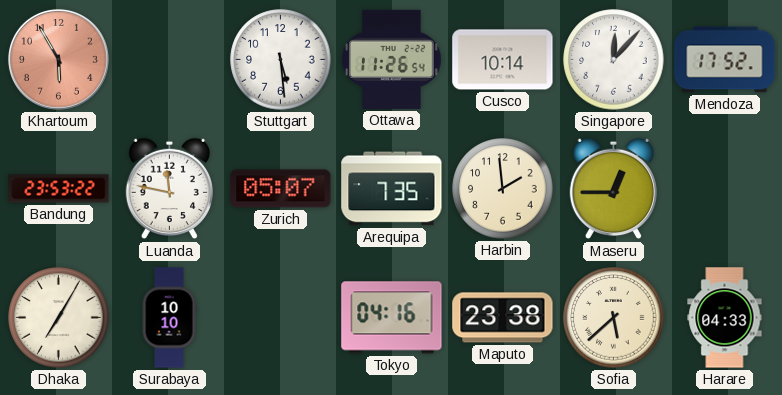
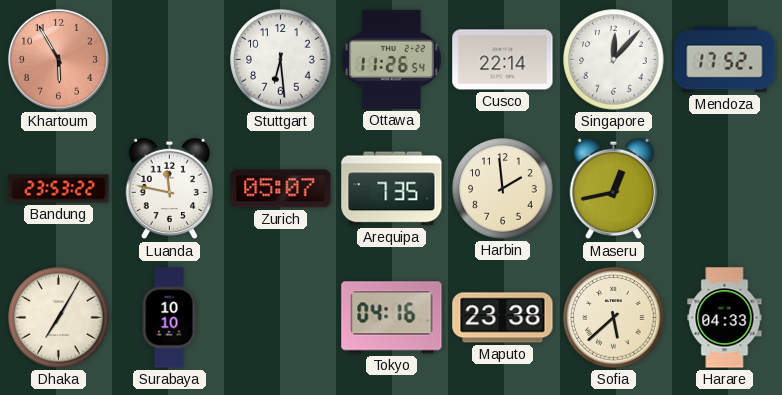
Stuttgart: 5:29 -> 6:29
Cusco: 10:14 -> 22:14
Maseru: 12:45 -> 12:43
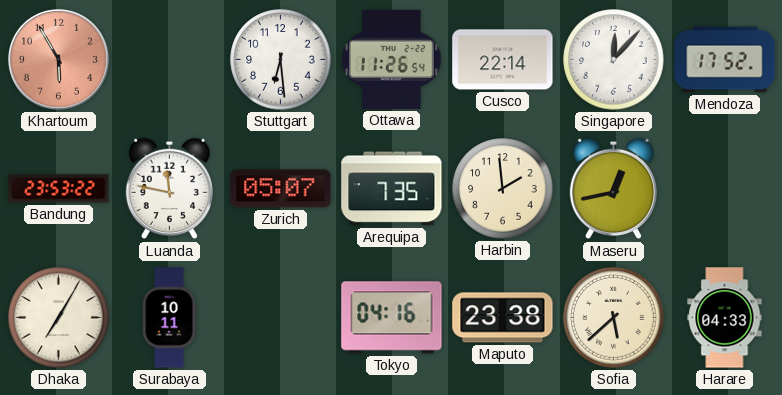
Surabaya: 10:10 -> 10:11
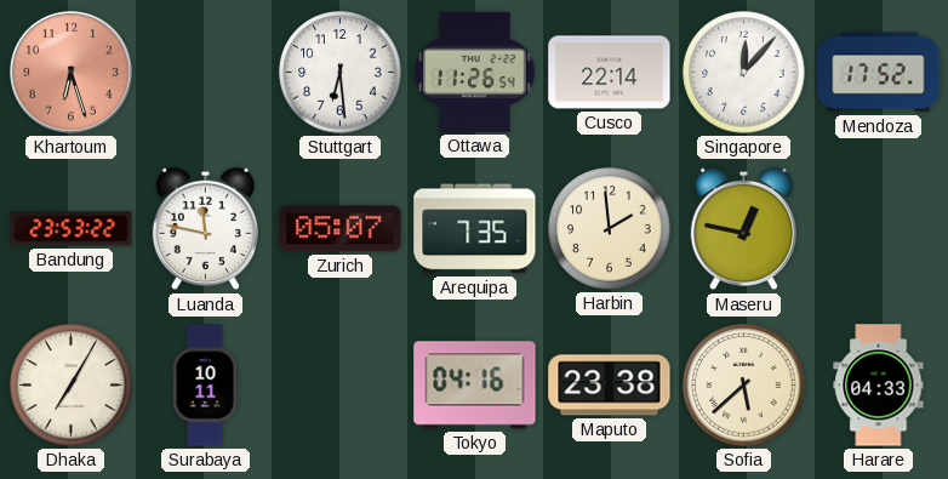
Khartoum: 5:55 -> 6:27
Maseru: 12:43 -> 12:47
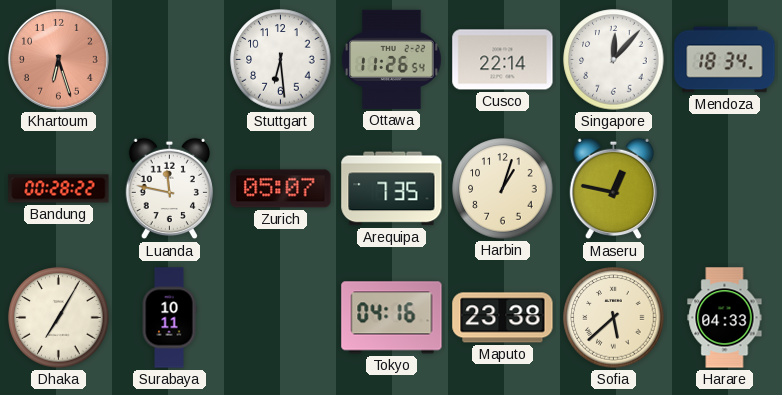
Mendoza: 17:52 -> 18:34
Bandung: 23:53 -> 00:28
Harbin: 1:59 -> 1:03
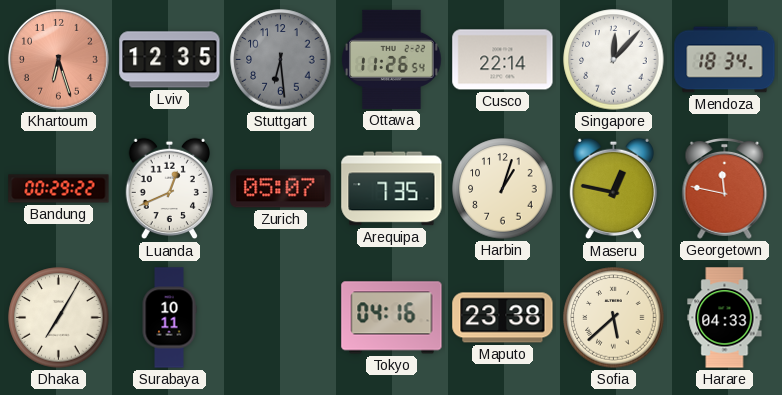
Lviv: none -> 12:35
Stuttgart dial: white -> grey
Bandung: 00:28 -> 00:29
Luanda: 11:47 -> 12:41
Georgetown: none -> 11:47
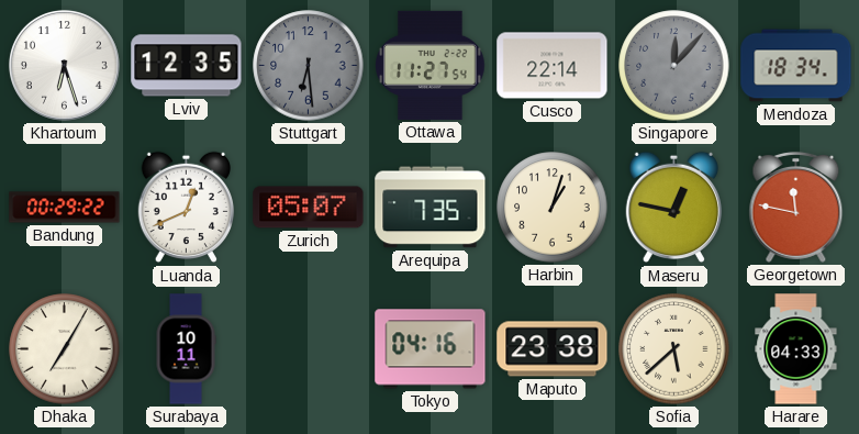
Khartoum dial: salmon -> white
Ottawa: 11:26 -> 11:27
Singapore dial: white -> grey
